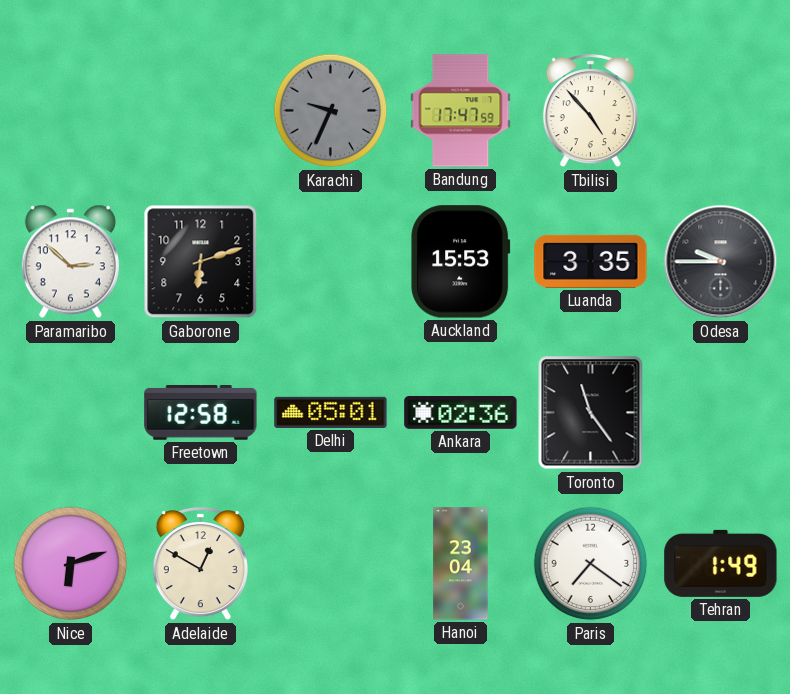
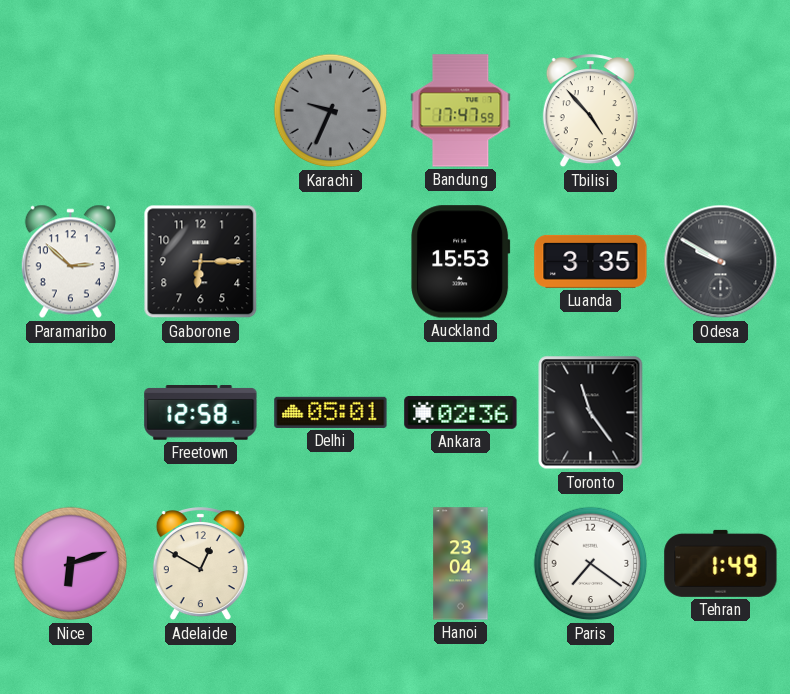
Gaborone: 6:12 -> 6:15
Odesa: 9:45 -> 9:50
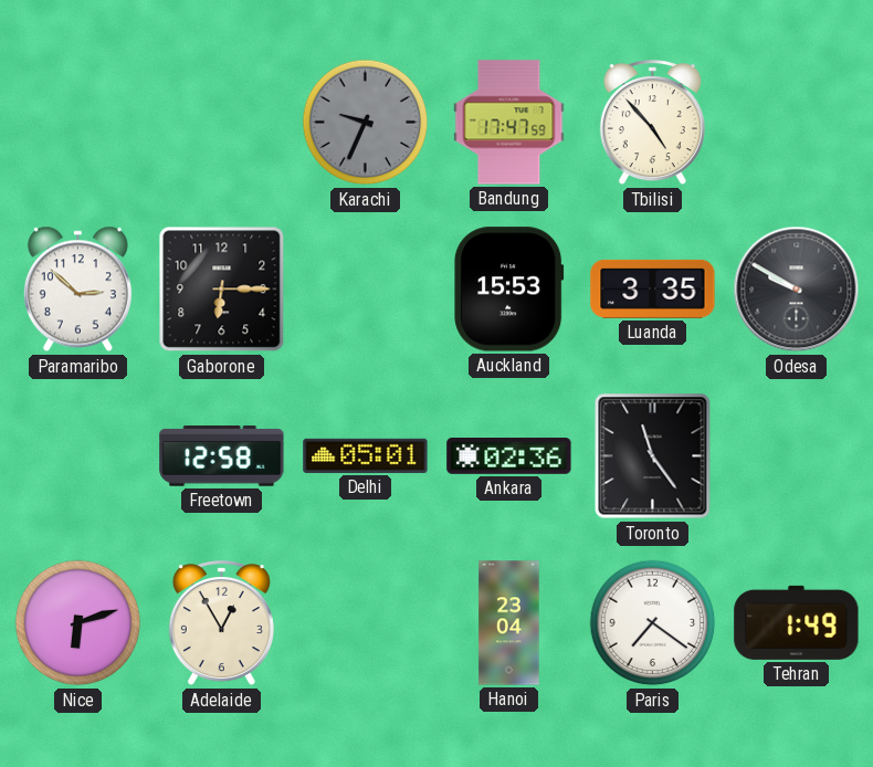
Adelaide: 12:50 -> 12:55
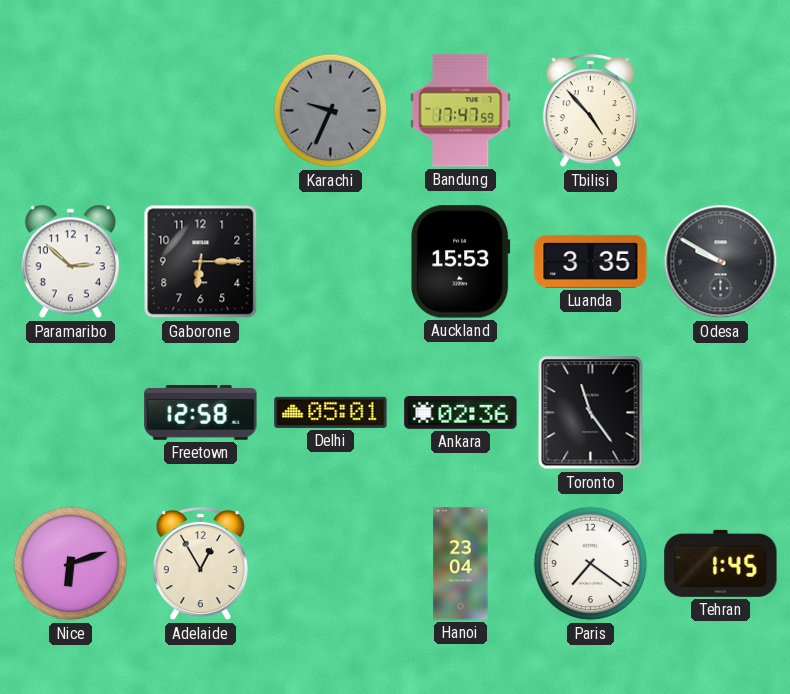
Tehran: 1:49 -> 1:45
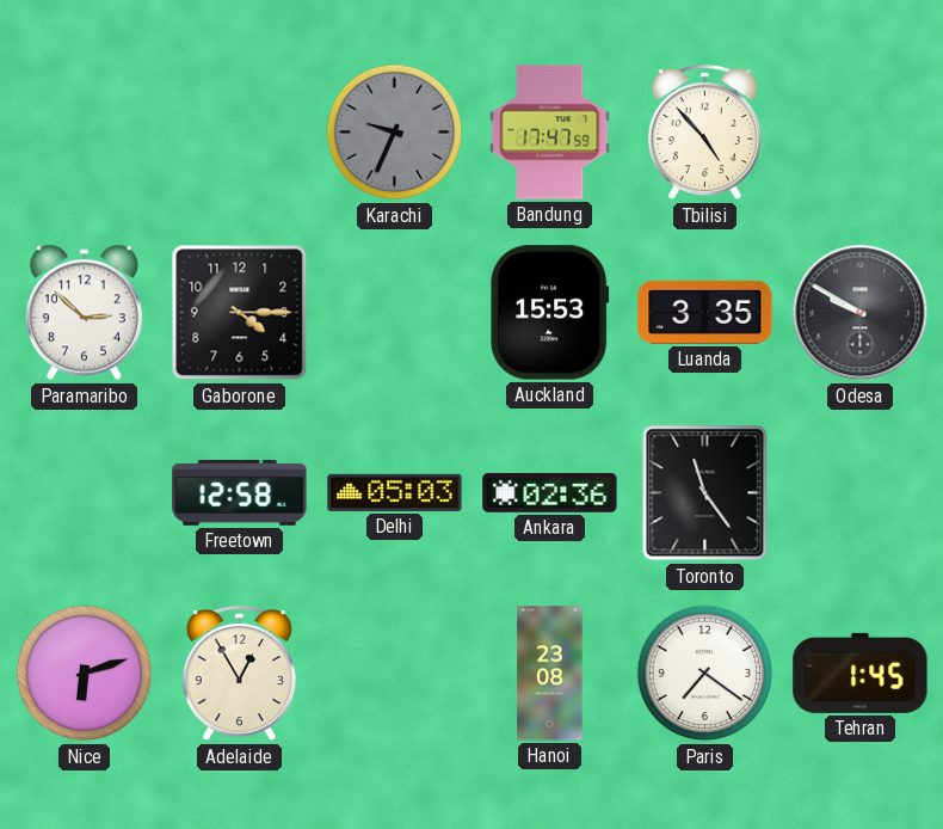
Gaborone: 6:15 -> 4:15
Delhi: 05:01 -> 05:03
Hanoi: 23:04 -> 23:08
